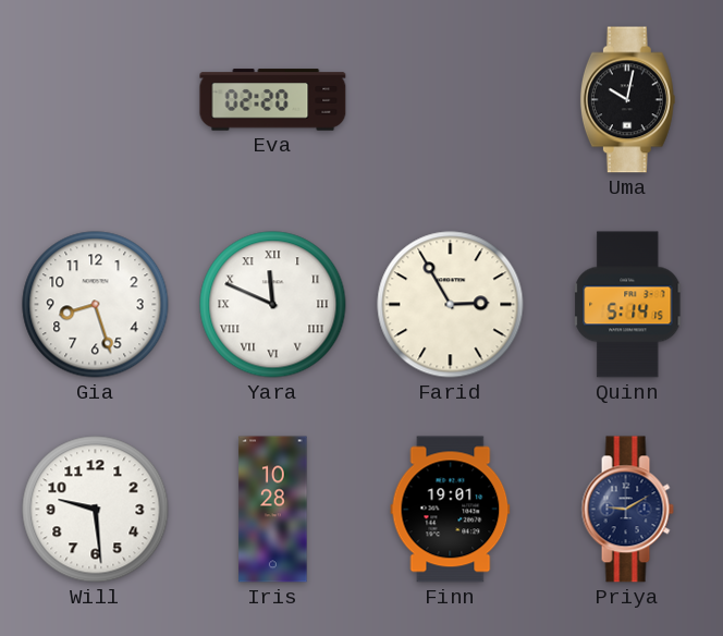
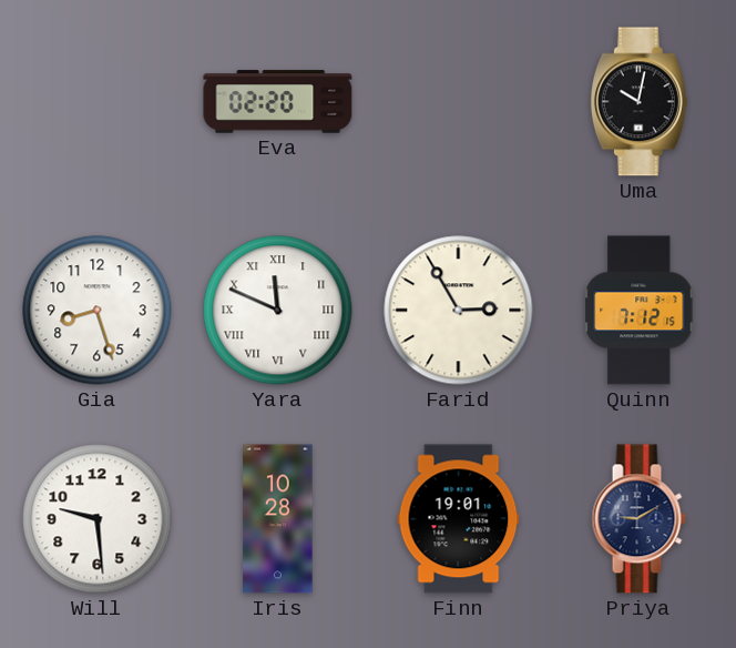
Quinn: 5:14 -> 7:12
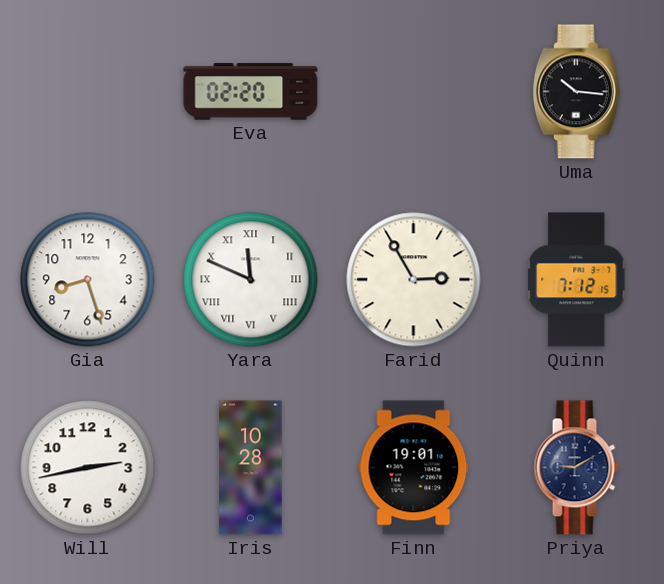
Uma: 10:02 -> 10:16
Will: 9:29 -> 2:43
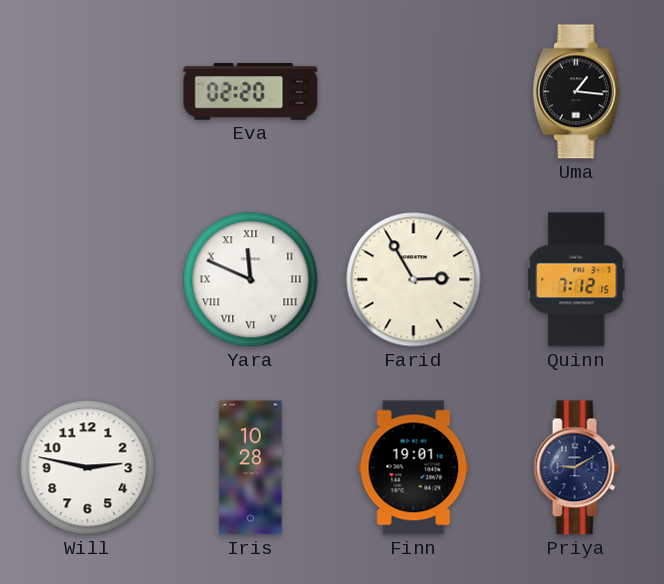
Uma: 10:16 -> 1:16
Gia: 8:27 -> none
Will: 2:43 -> 2:47
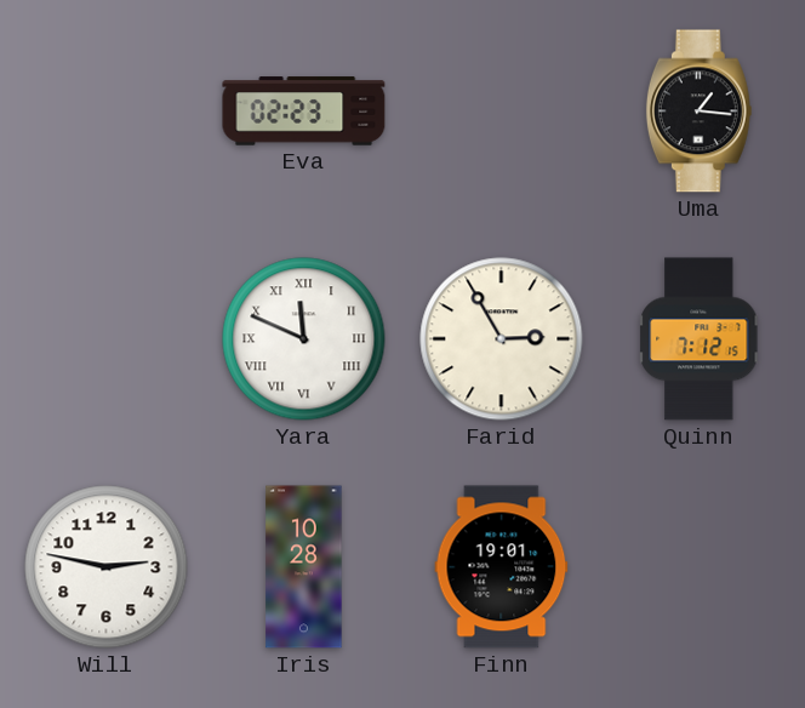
Eva: 02:20 -> 02:23
Priya: 9:10 -> none
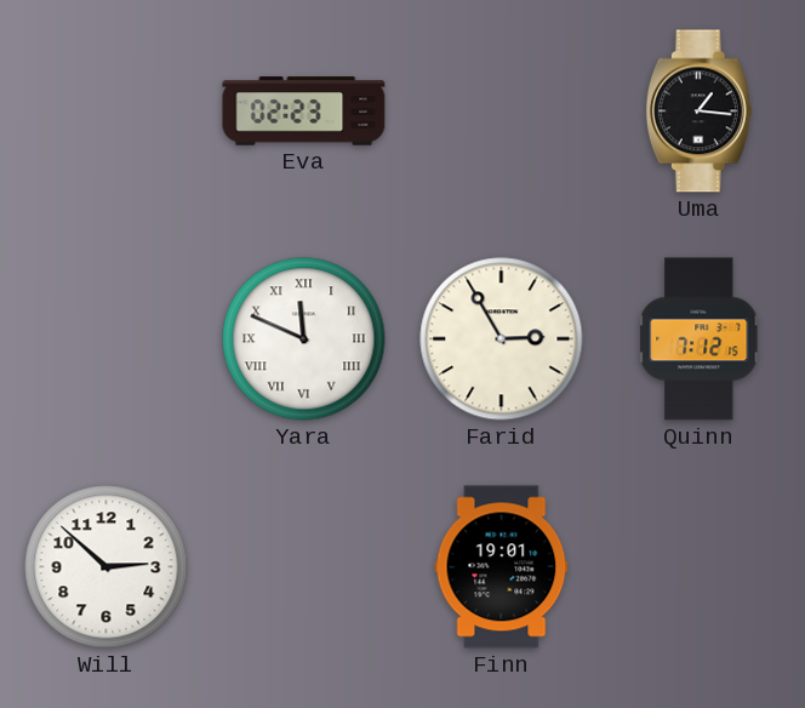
Will: 2:47 -> 2:52
Iris: 10:28 -> none
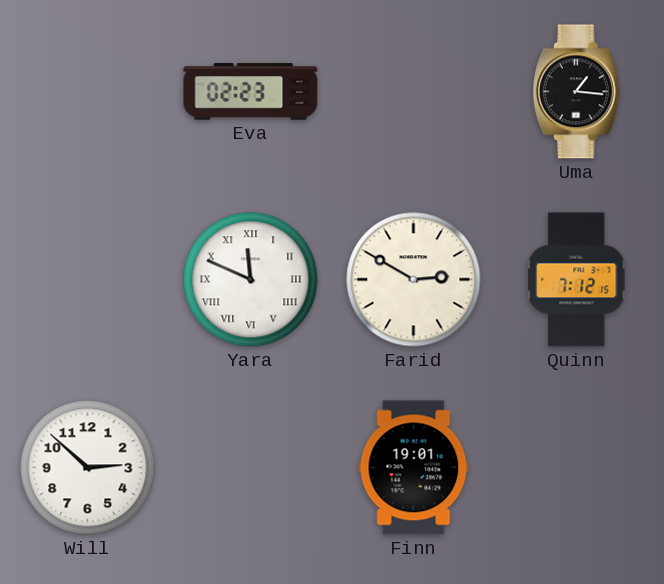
Farid: 2:55 -> 2:50
